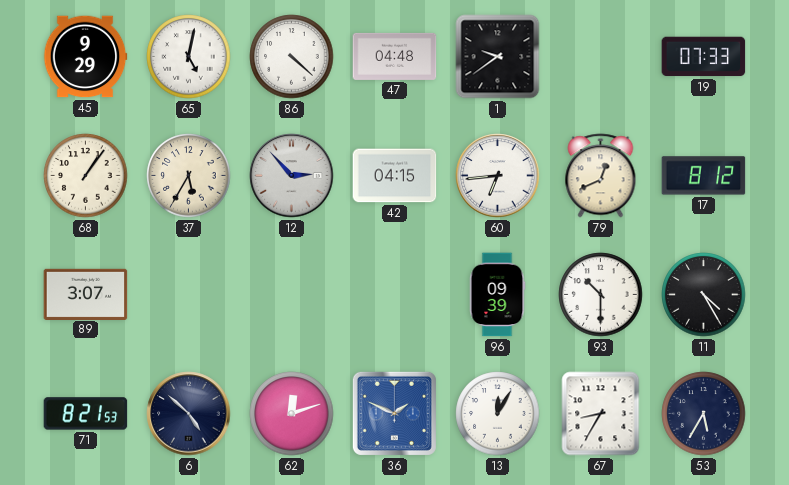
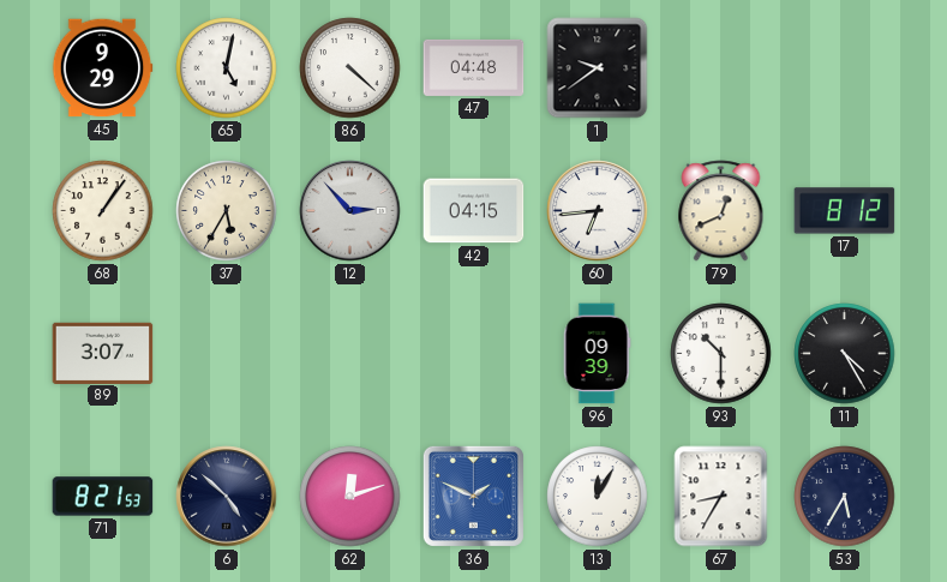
19: 07:33 -> none
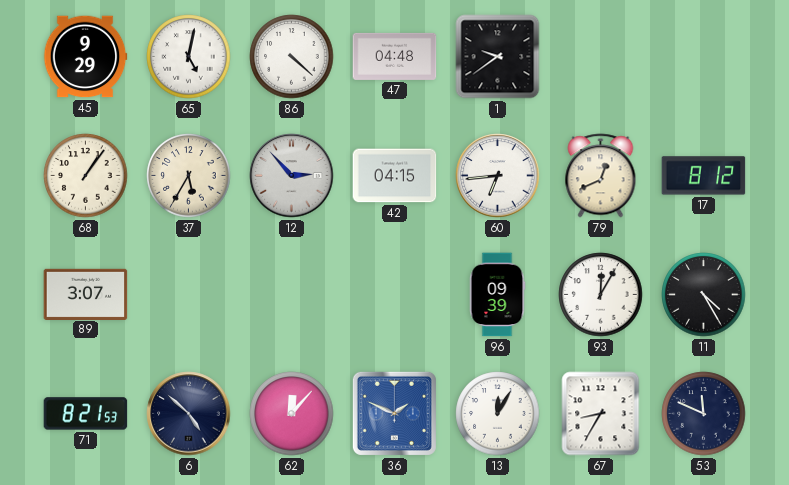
93: 10:30 -> 12:05
62: 12:12 -> 12:07
53: 5:35 -> 11:49
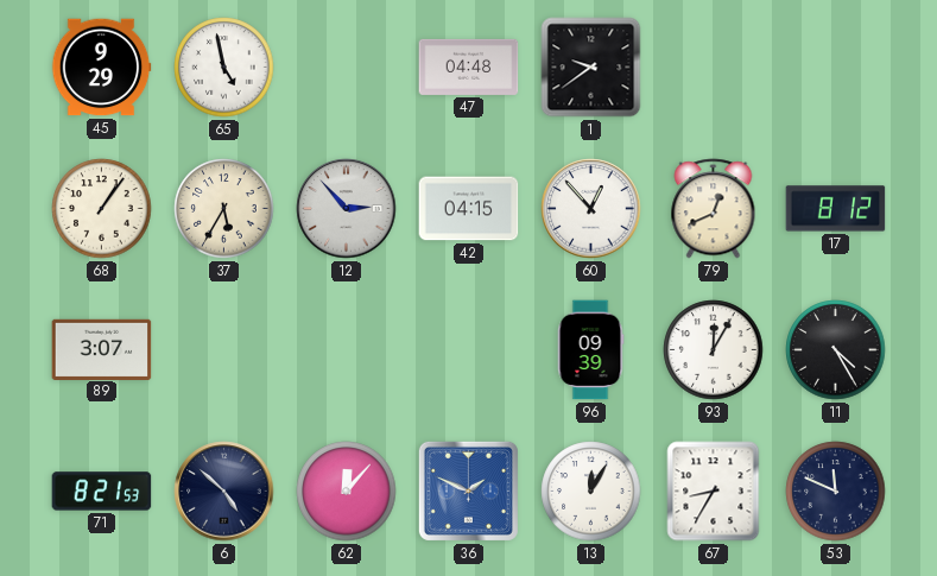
65: 5:02 -> 4:58
86: 4:22 -> none
60: 6:44 -> 12:53
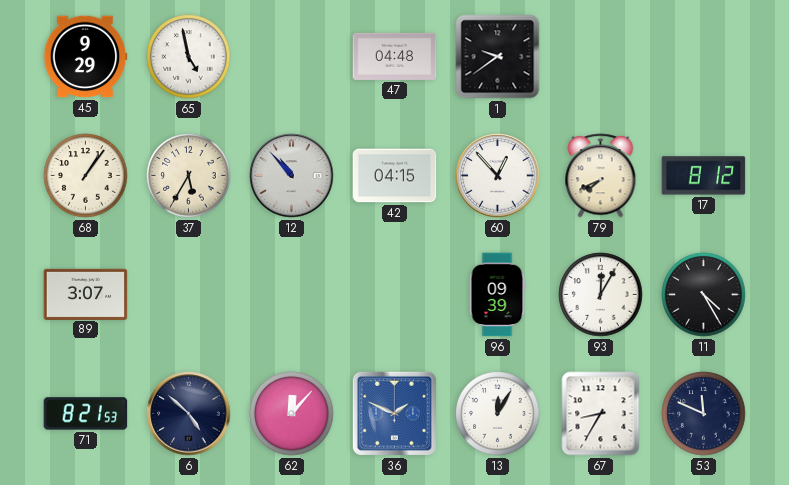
12: 2:53 -> 10:53
79: 12:41 -> 7:41
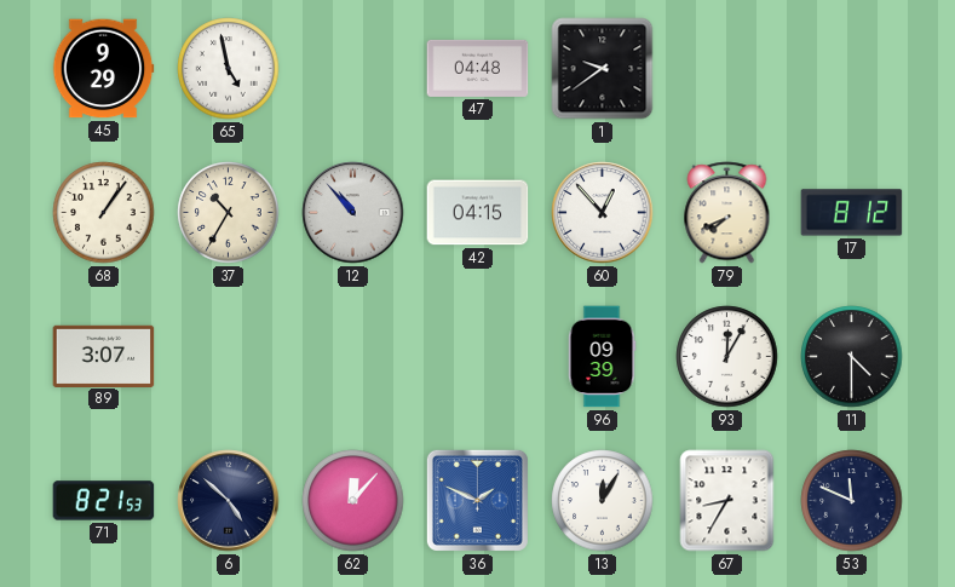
37: 5:35 -> 10:35
11: 4:25 -> 4:30
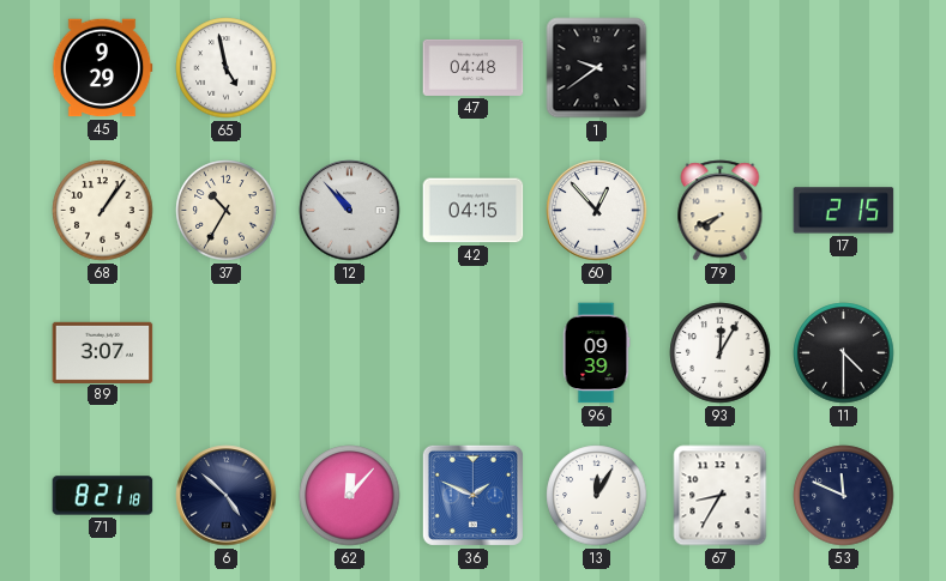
17: 8:12 -> 2:15
71: 8:21:53 -> 8:21:18
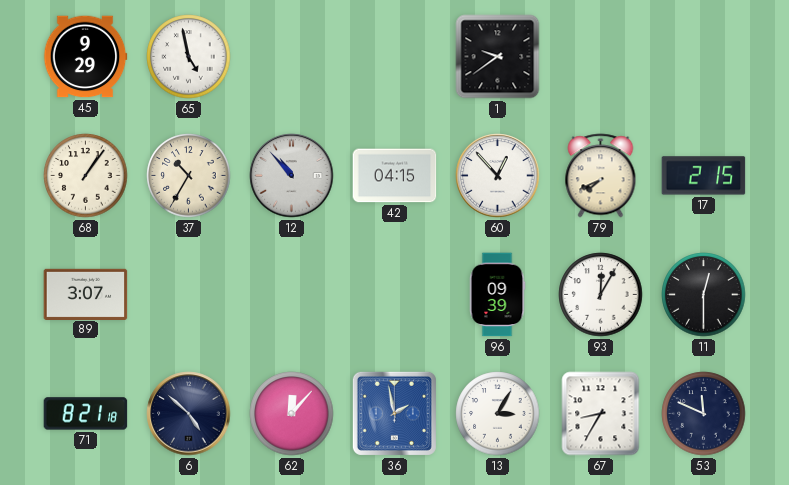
47: 04:48 -> none
11: 4:30 -> 12:30
36: 1:49 -> 1:58
13: 12:05 -> 3:05
